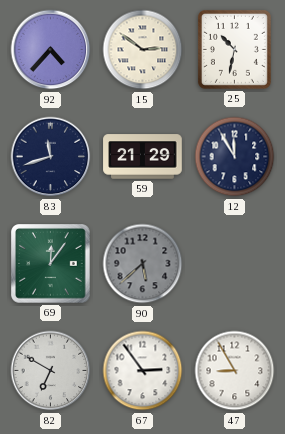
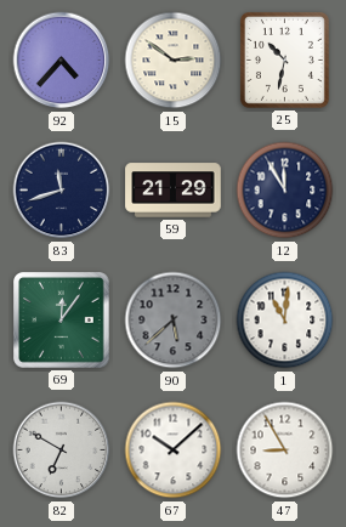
1: none -> 11:01
67: 2:54 -> 10:08
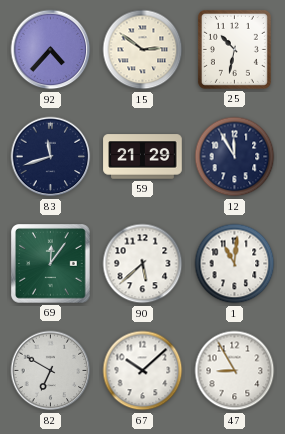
90 dial: grey -> white
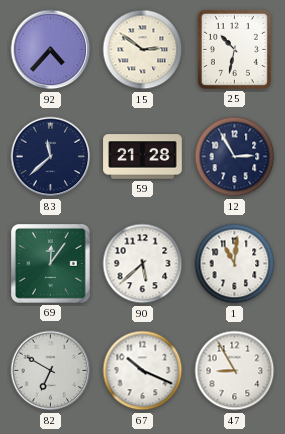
83: 11:42 -> 11:38
59: 21:29 -> 21:28
12: 11:55 -> 2:55
67: 10:08 -> 10:19
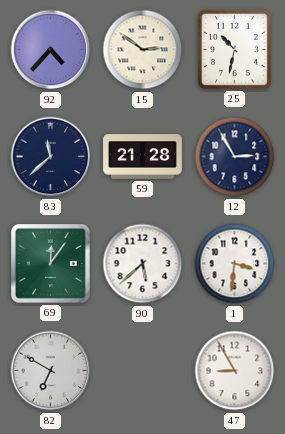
1: 11:01 -> 3:31
67: 10:19 -> none
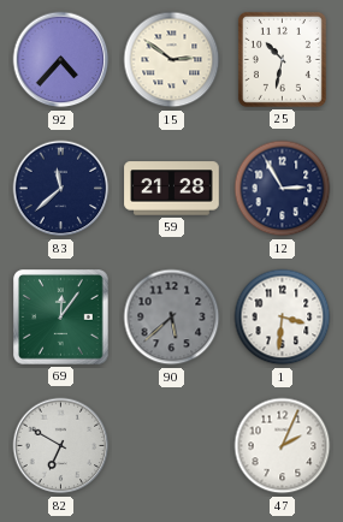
90 dial: white -> grey
47: 8:55 -> 2:04
